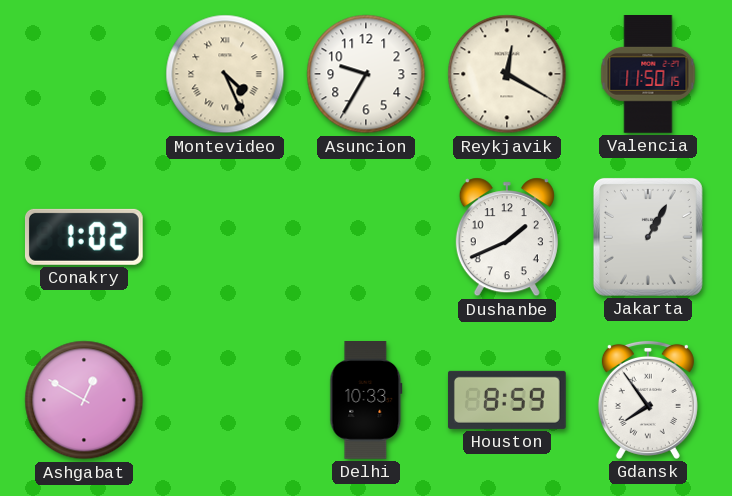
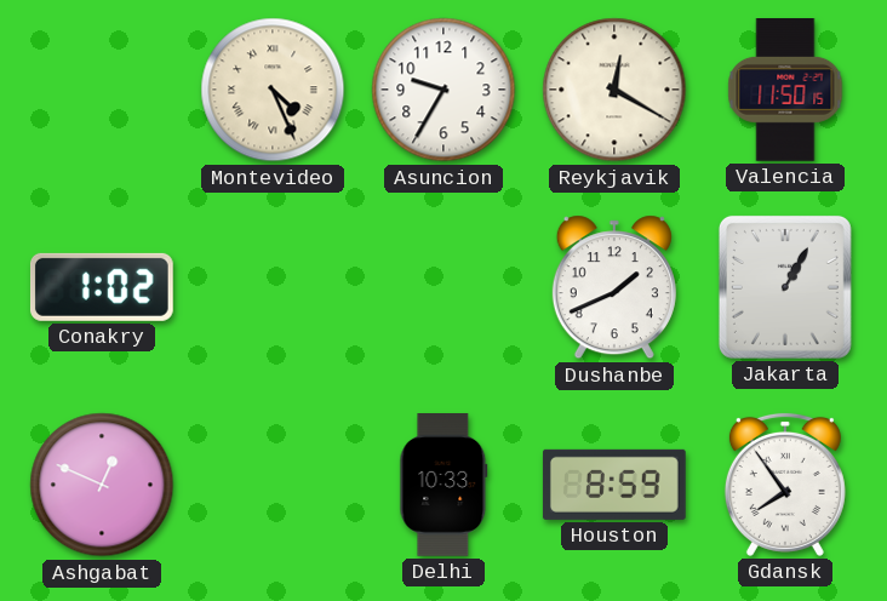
Ashgabat: 12:50 -> 12:49
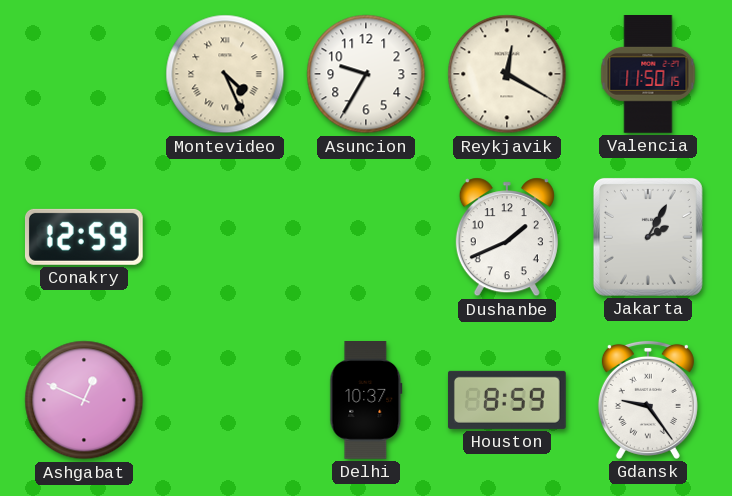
Conakry: 1:02 -> 12:59
Jakarta: 1:05 -> 2:05
Delhi: 10:33 -> 10:37
Gdansk: 7:54 -> 9:24
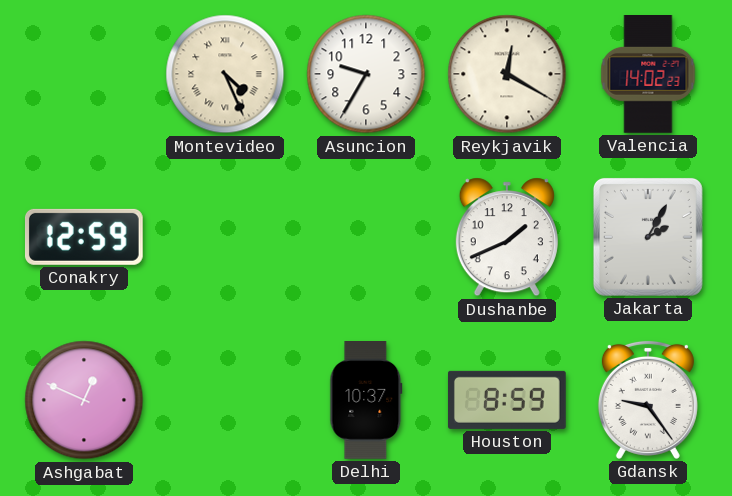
Valencia: 11:50 -> 14:02
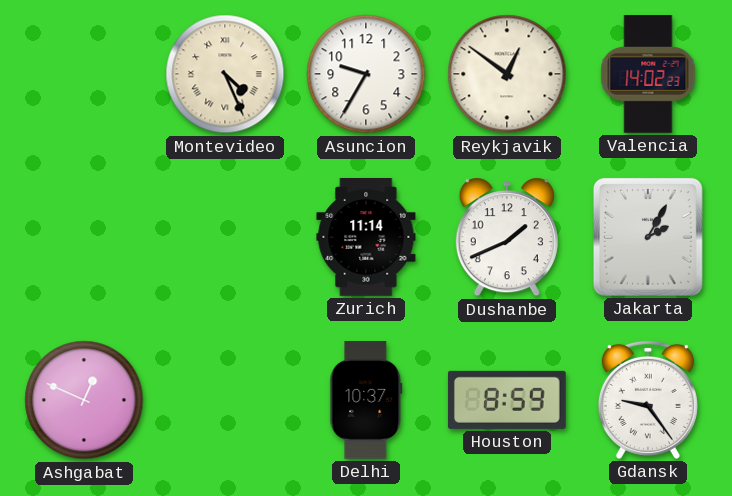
Reykjavik: 12:20 -> 12:51
Conakry: 12:59 -> none
Zurich: none -> 11:14
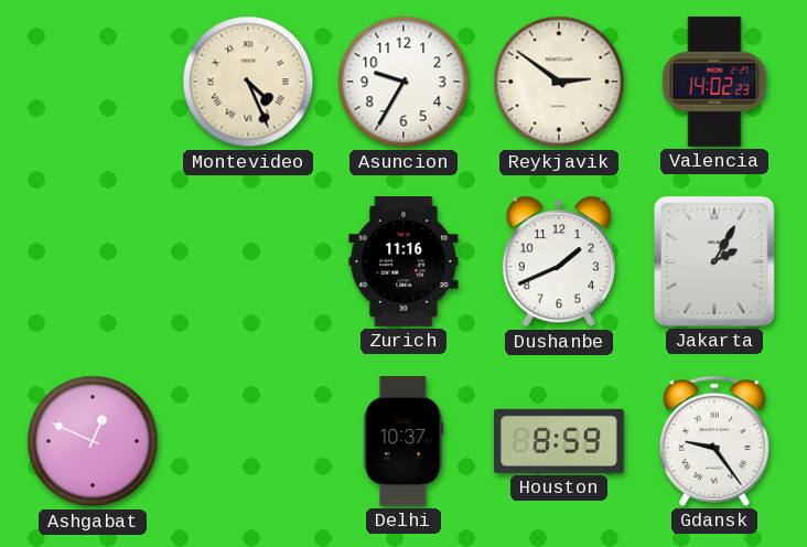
Reykjavik: 12:51 -> 2:51
Zurich: 11:14 -> 11:16
